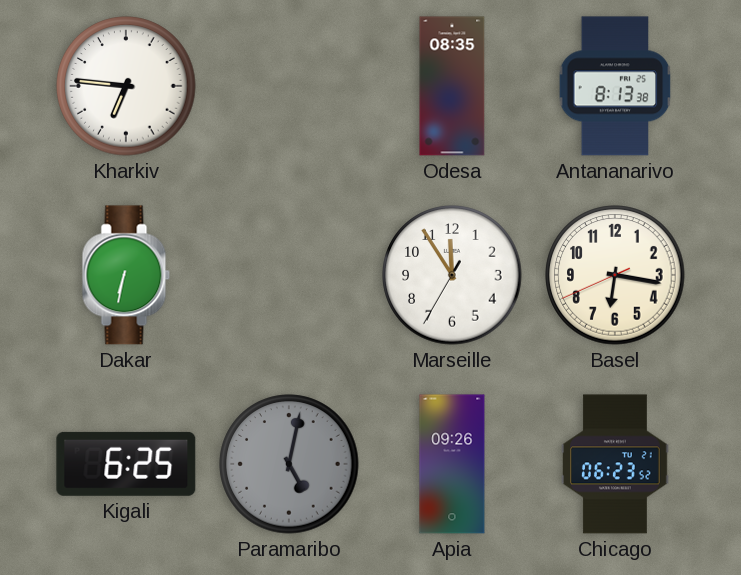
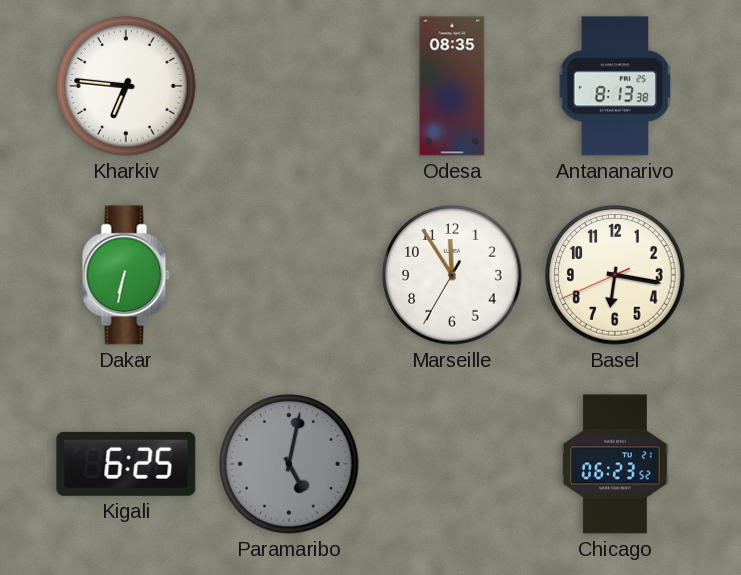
Apia: 09:26 -> none
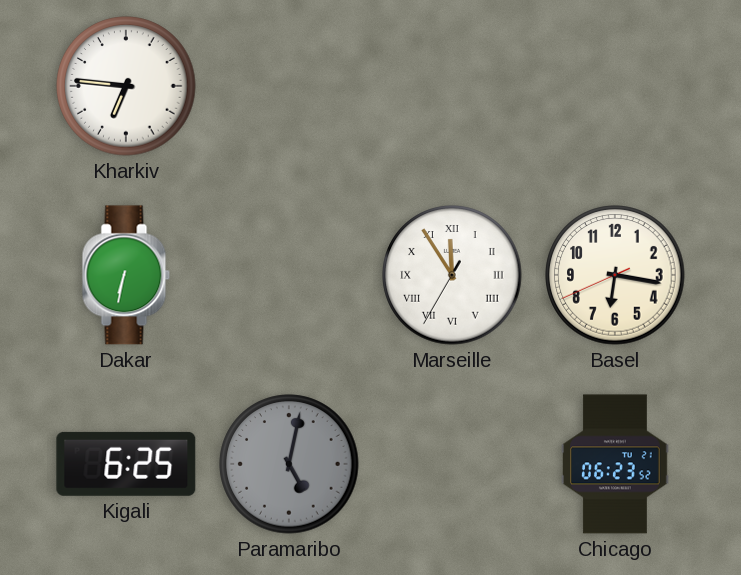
Odesa: 08:35 -> none
Antananarivo: 8:13 -> none
Marseille numerals: Arabic -> Roman
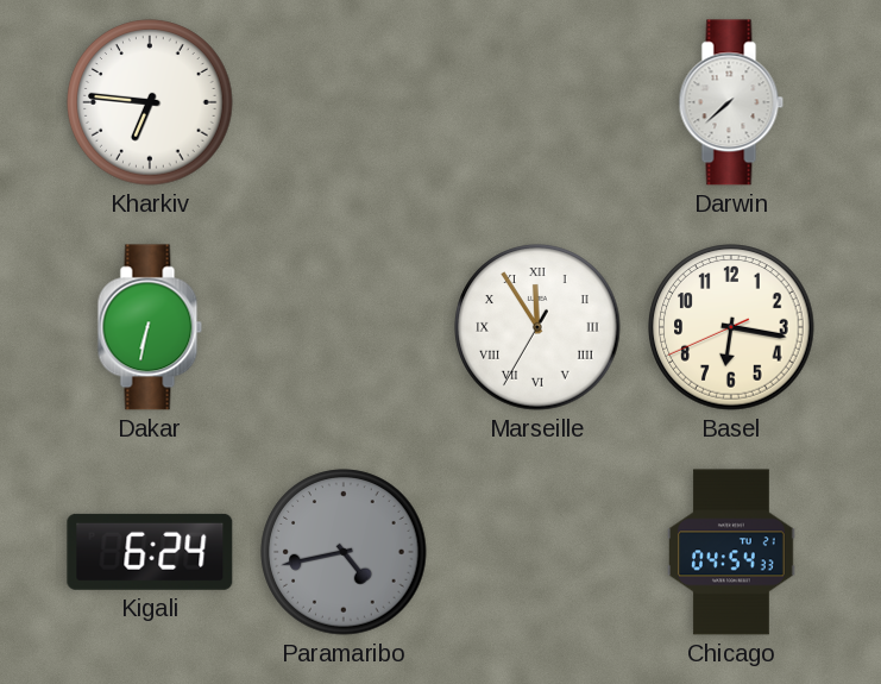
Darwin: none -> 7:38
Kigali: 6:25 -> 6:24
Paramaribo: 5:02 -> 4:43
Chicago: 06:23 -> 04:54
